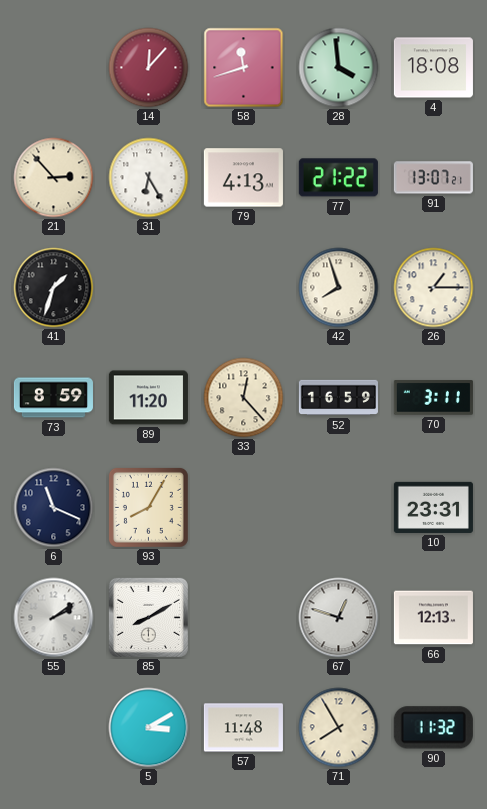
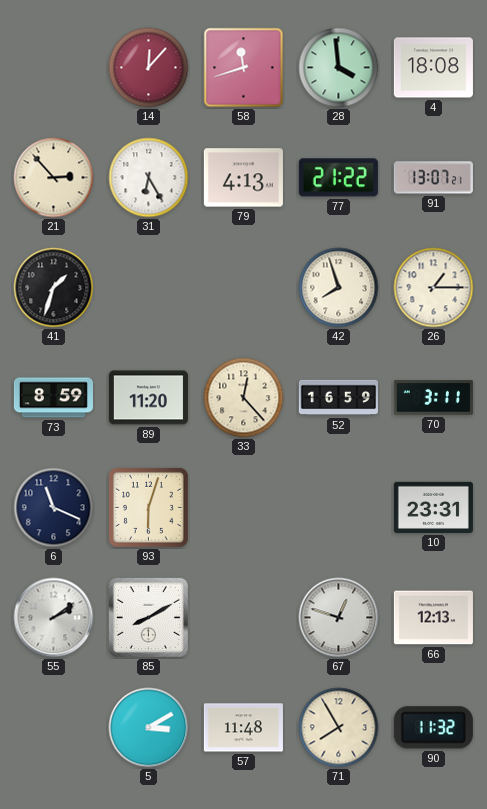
93: 8:05 -> 6:03
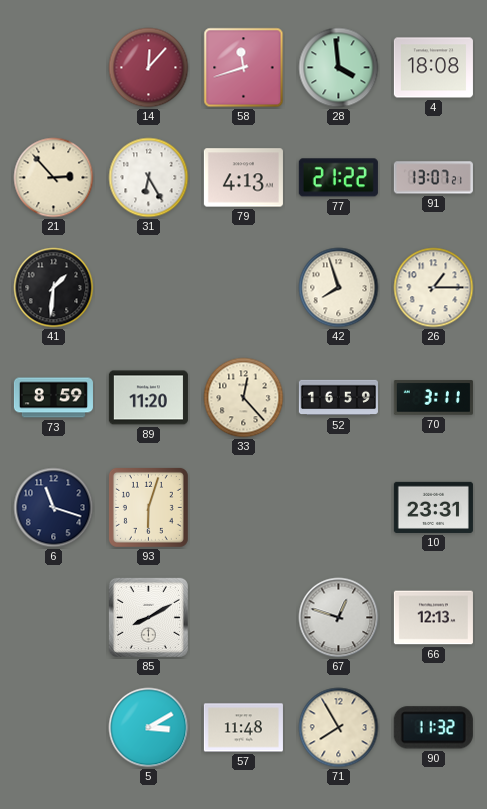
41: 1:33 -> 1:31
6: 11:19 -> 11:18
55: 2:09 -> none
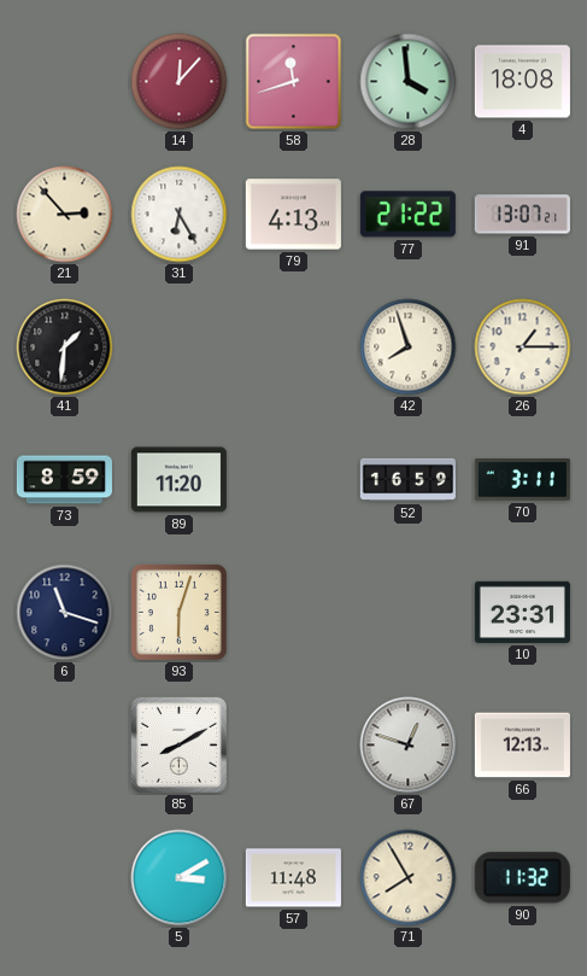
33: 12:23 -> none
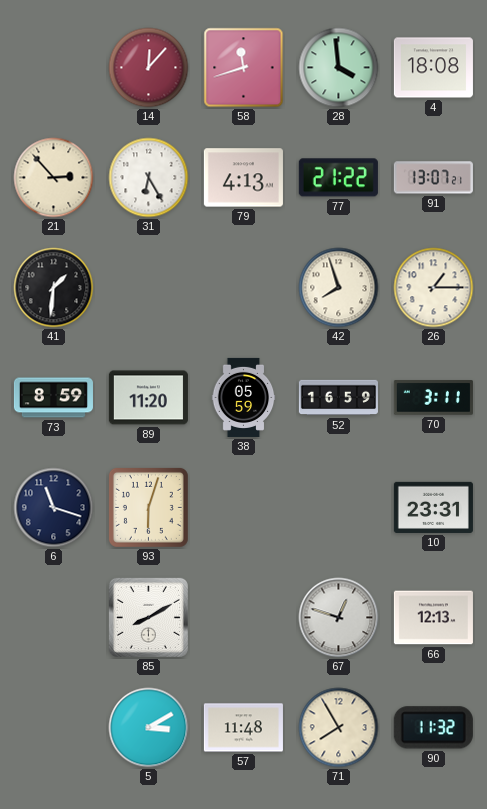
38: none -> 05:59
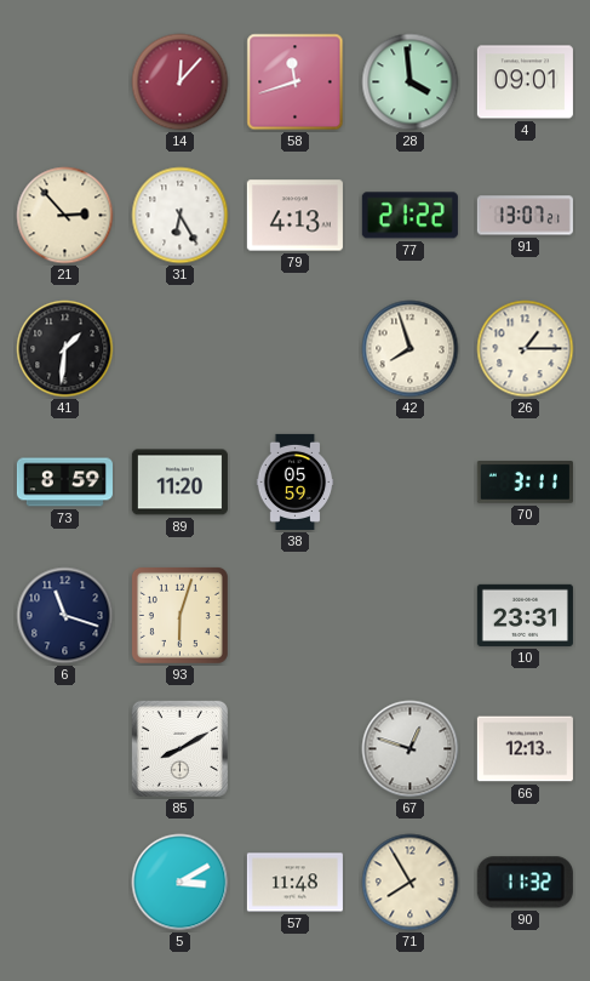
4: 18:08 -> 09:01
52: 16:59 -> none
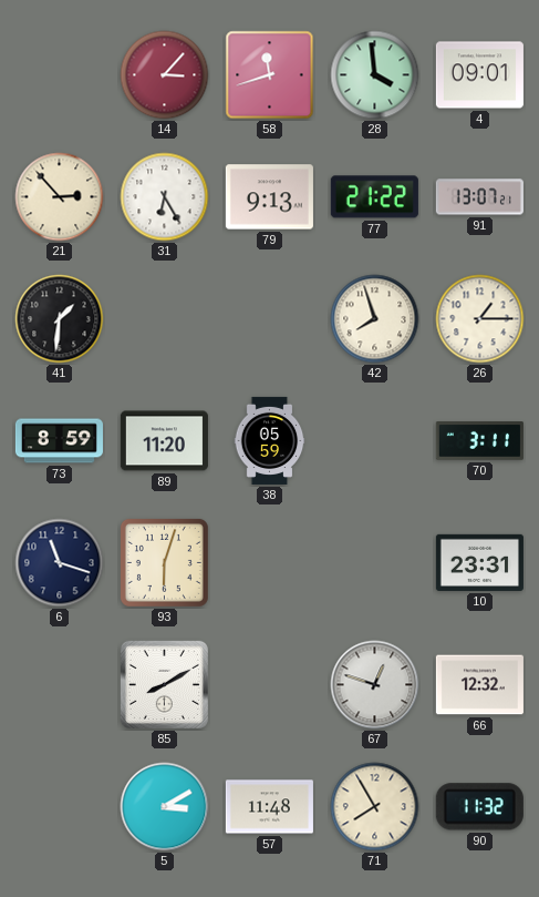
14: 12:07 -> 3:07
79: 4:13 -> 9:13
66: 12:13 -> 12:32
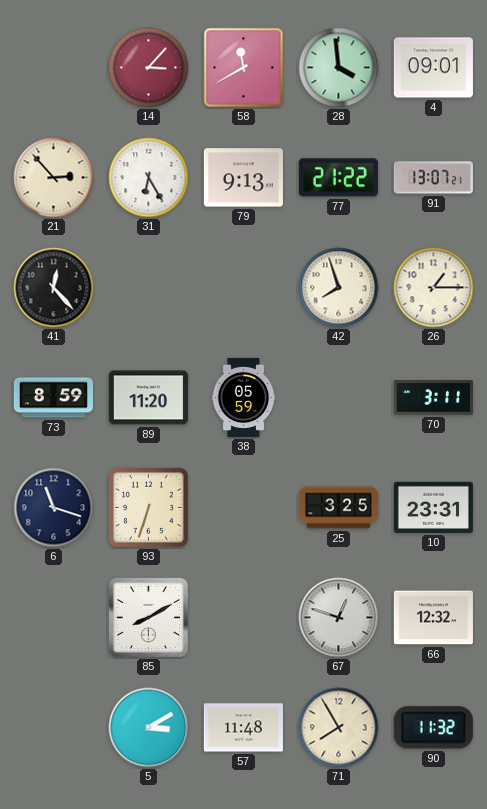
58: 11:42 -> 11:40
41: 1:31 -> 12:23
93: 6:03 -> 6:33
25: none -> 3:25
